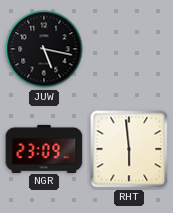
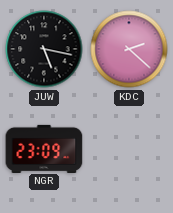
KDC: none -> 2:22
RHT: 5:59 -> none
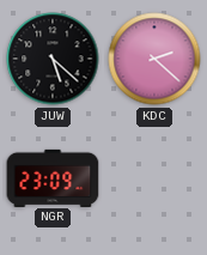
JUW: 5:17 -> 5:22
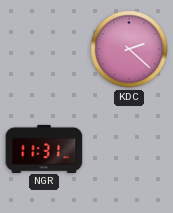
JUW: 5:22 -> none
NGR: 23:09 -> 11:31
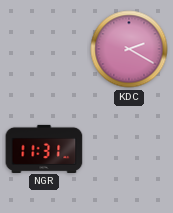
KDC: 2:22 -> 2:20
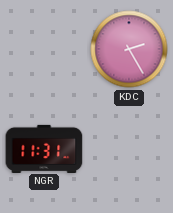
KDC: 2:20 -> 2:25
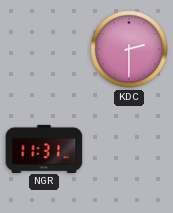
KDC: 2:25 -> 2:30
